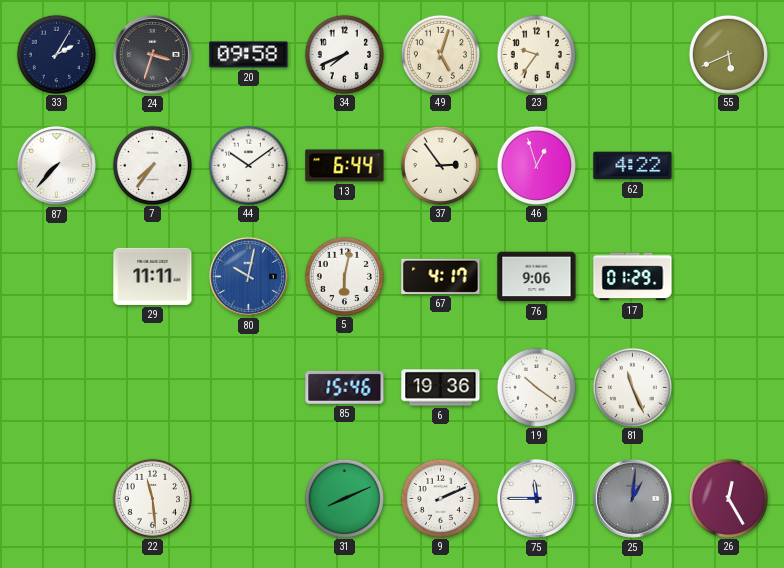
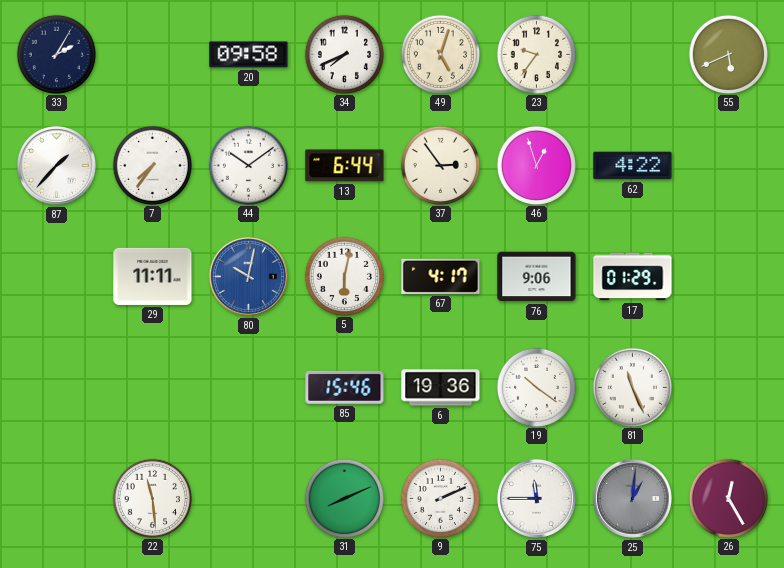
24: 3:33 -> none
87: 7:37 -> 1:37
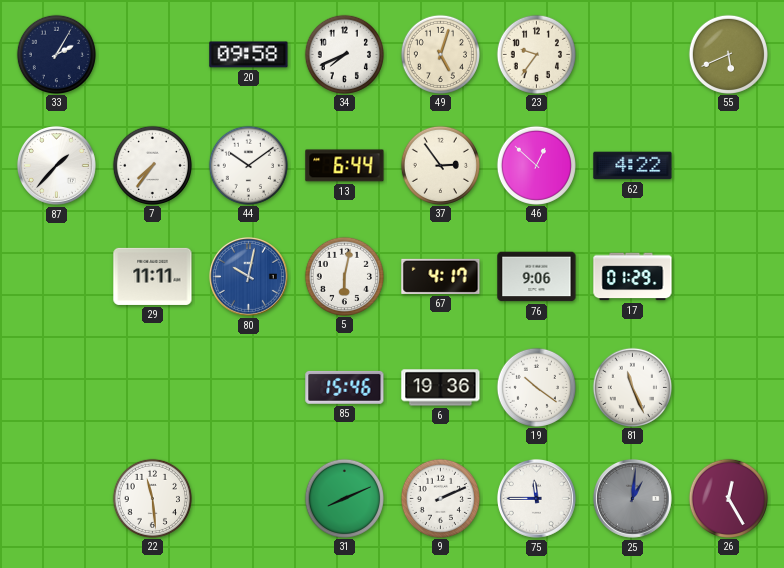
46: 12:57 -> 12:52
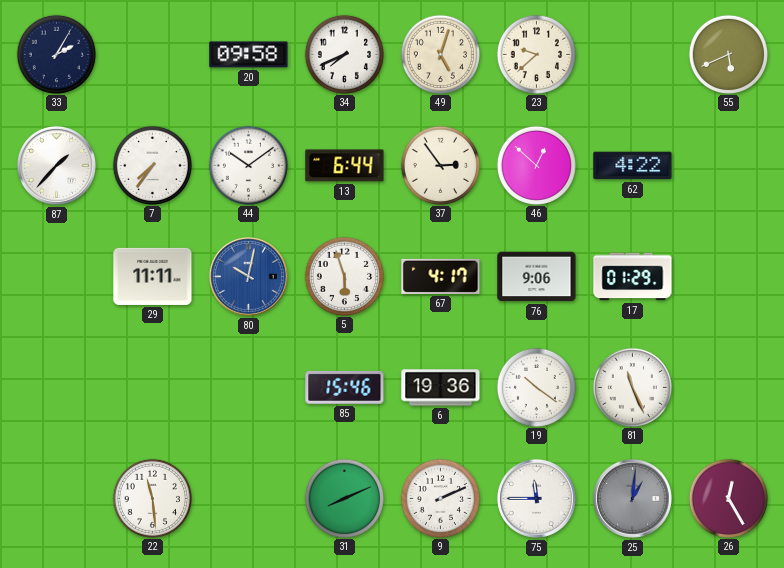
23: 9:36 -> 9:38
5: 6:02 -> 5:57
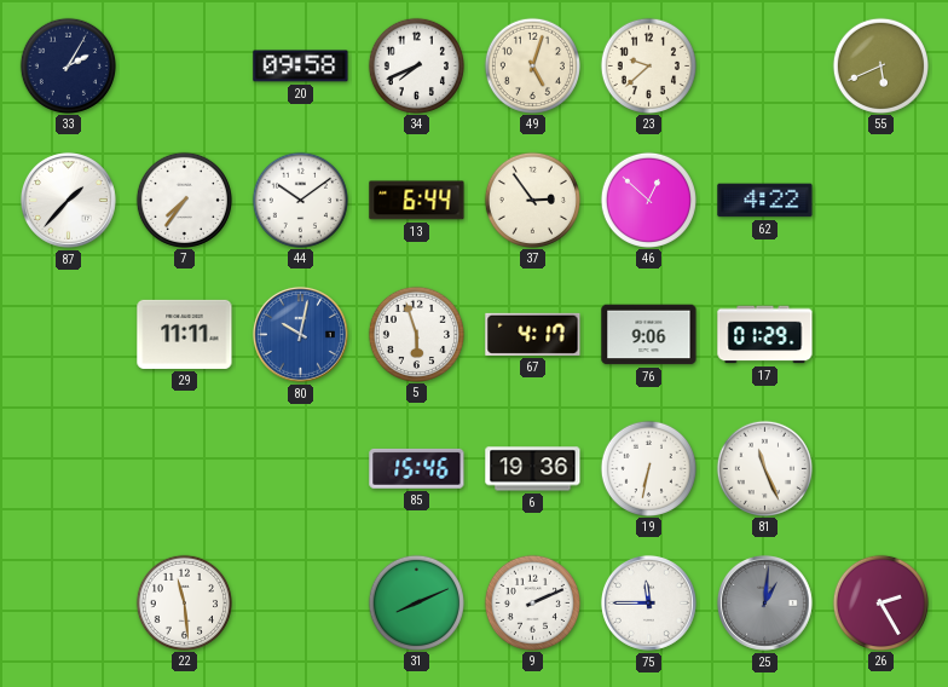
19: 10:21 -> 6:32
26: 12:25 -> 2:25
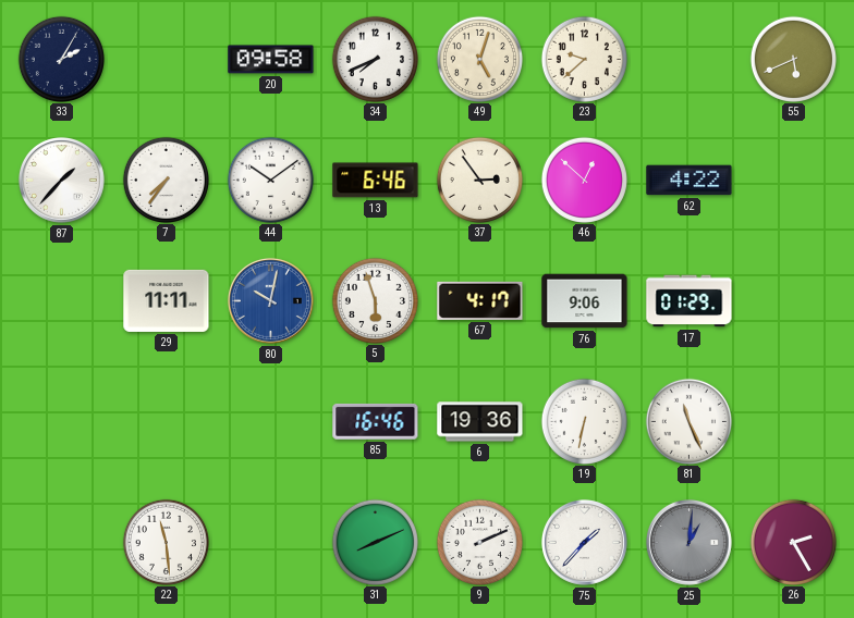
13: 6:44 -> 6:46
85: 15:46 -> 16:46
75: 11:45 -> 1:37
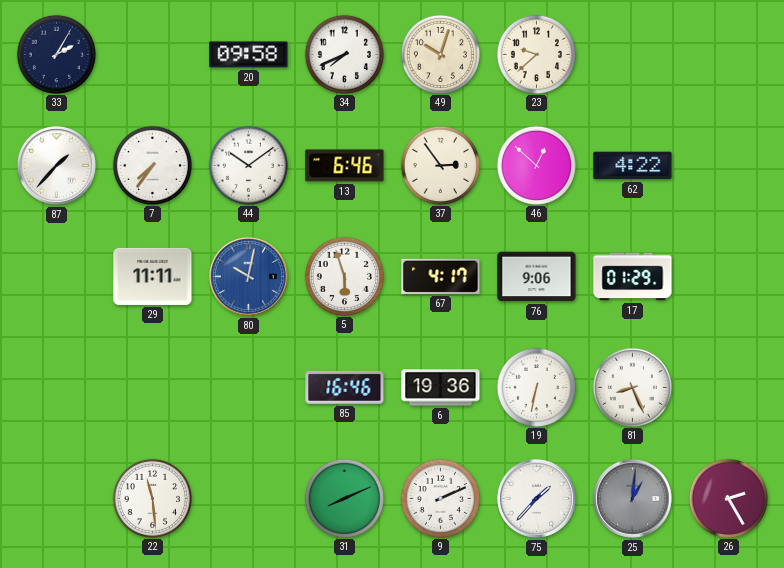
49: 5:03 -> 10:03
55: 5:41 -> none
81: 11:26 -> 8:26
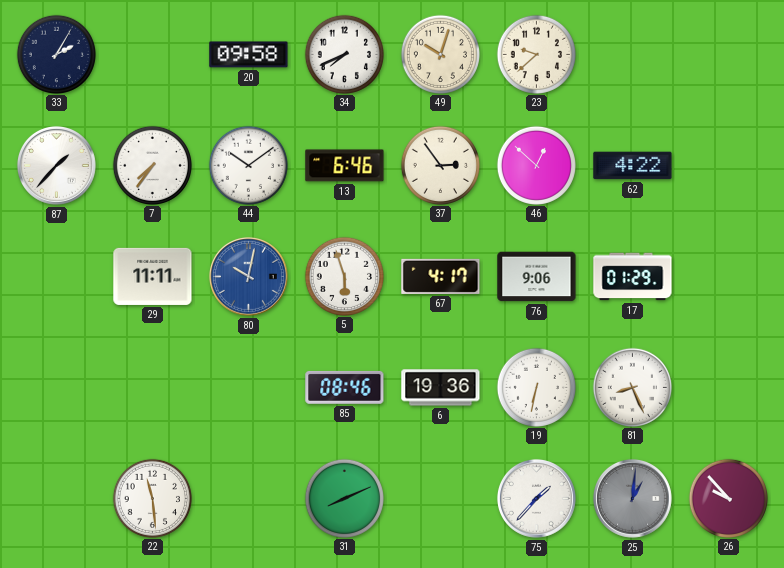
85: 16:46 -> 08:46
9: 2:11 -> none
26: 2:25 -> 9:53
